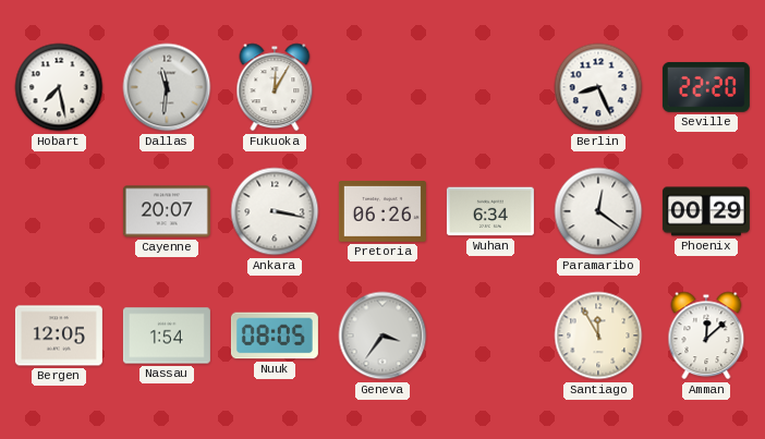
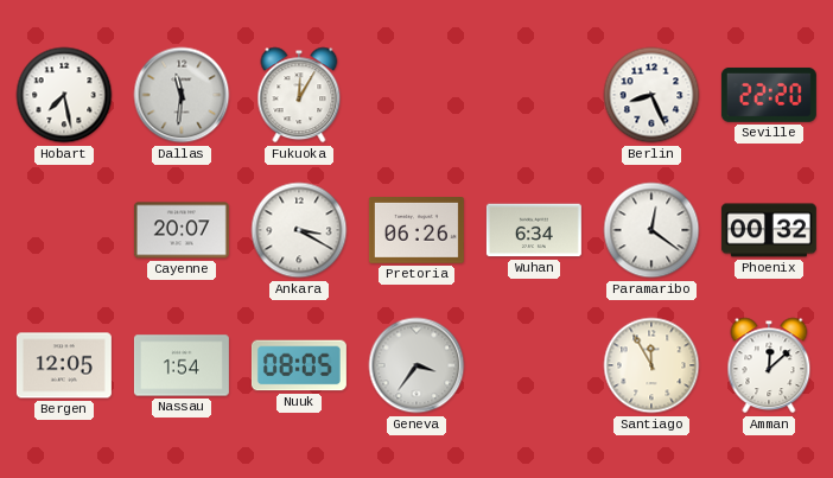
Ankara: 3:17 -> 3:20
Phoenix: 00:29 -> 00:32
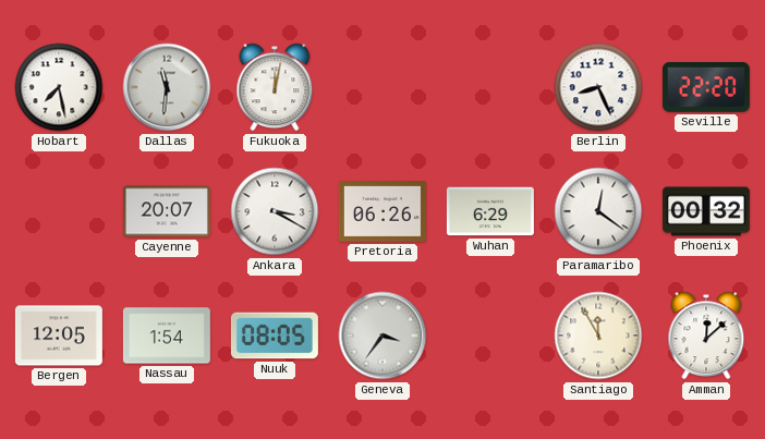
Fukuoka: 12:05 -> 12:02
Wuhan: 6:34 -> 6:29
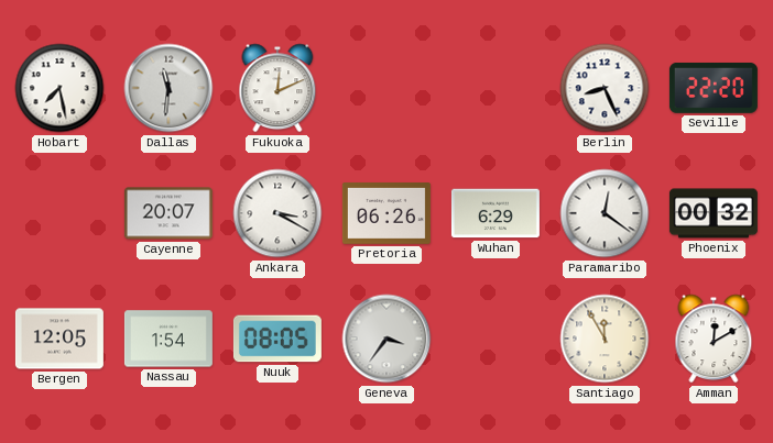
Fukuoka: 12:02 -> 12:11
Amman: 12:08 -> 12:10
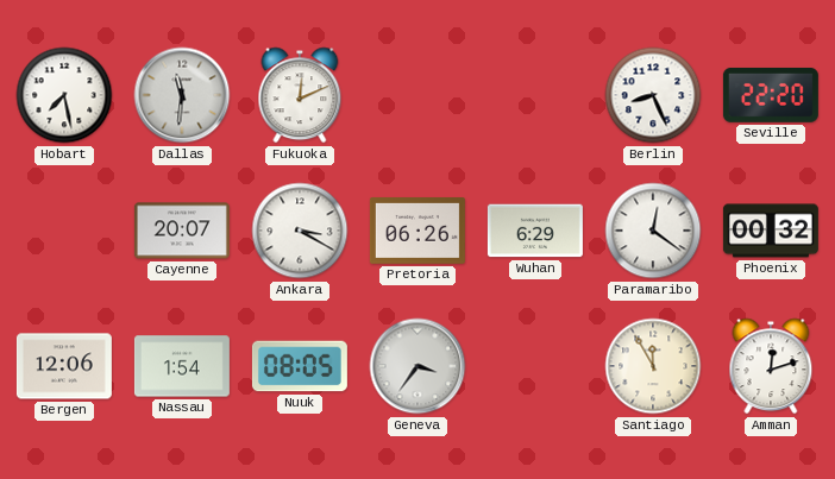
Bergen: 12:05 -> 12:06
Amman: 12:10 -> 12:12
